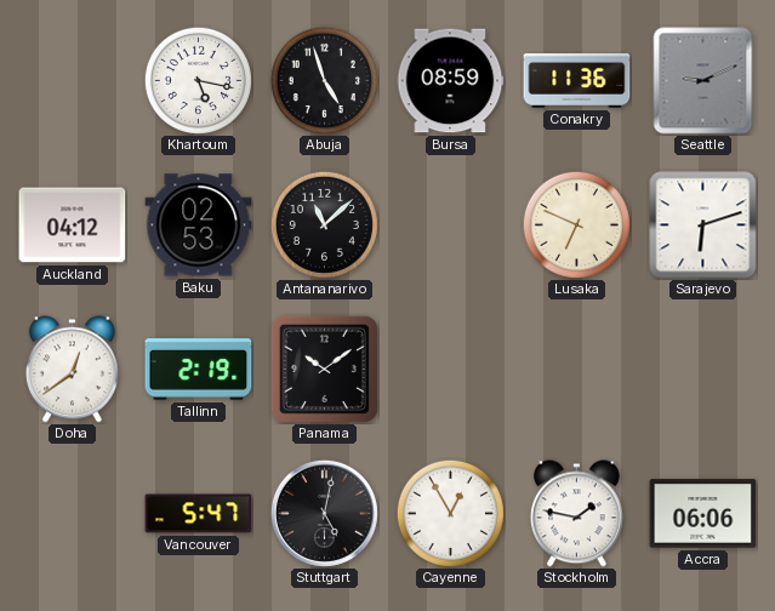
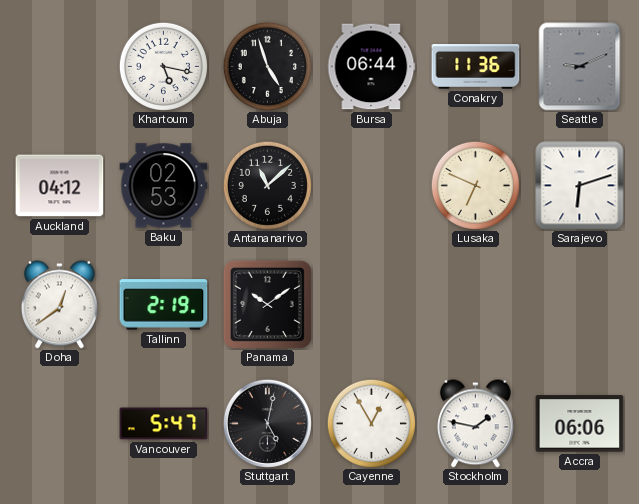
Bursa: 08:59 -> 06:44
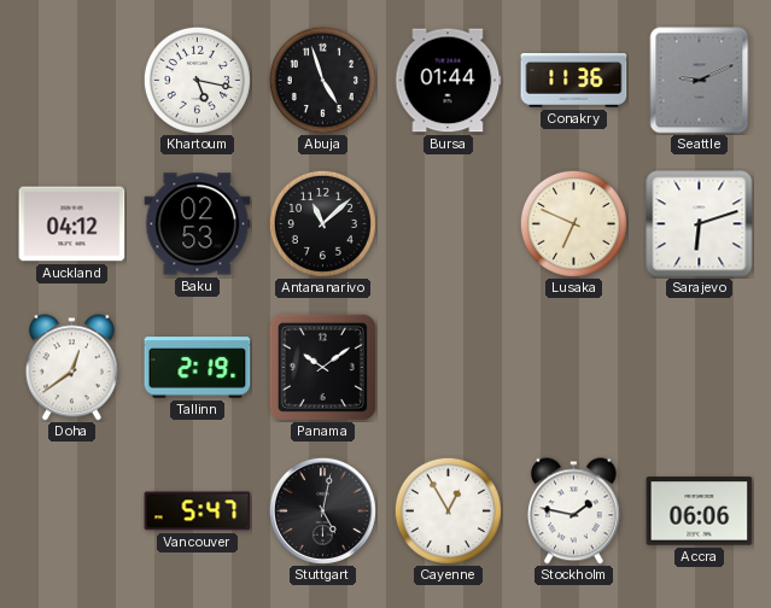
Bursa: 06:44 -> 01:44
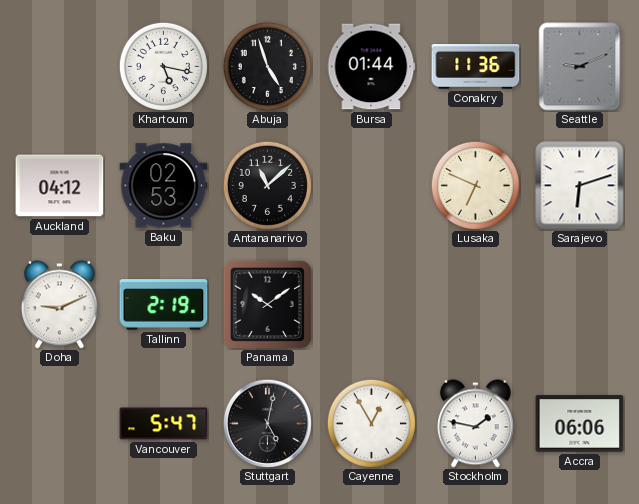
Doha: 12:39 -> 9:11
